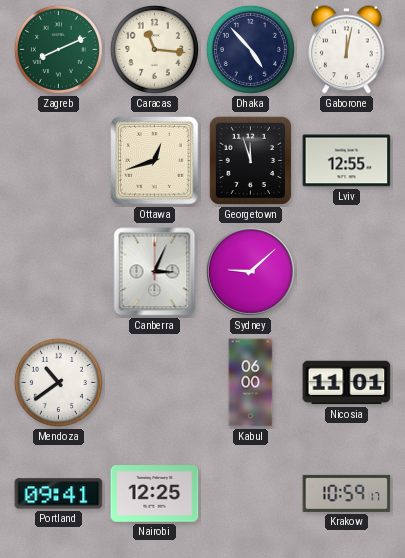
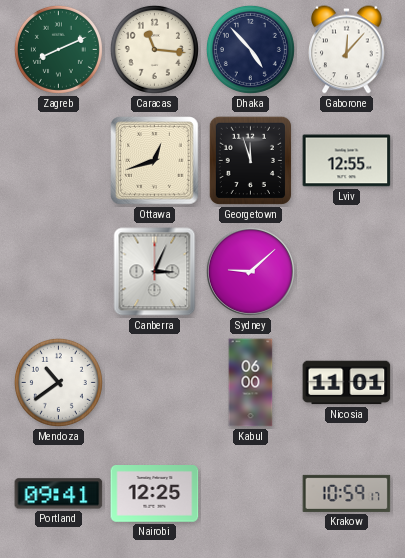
Gaborone: 12:02 -> 12:07
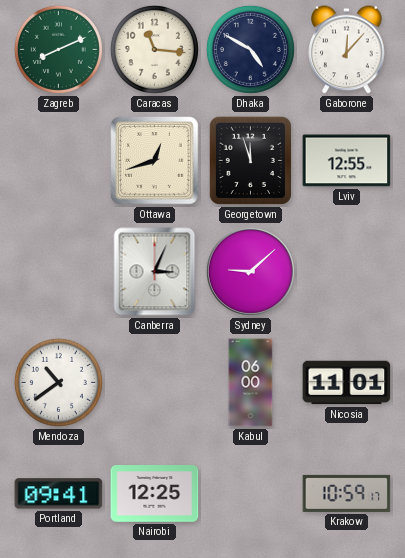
Dhaka: 4:53 -> 4:50
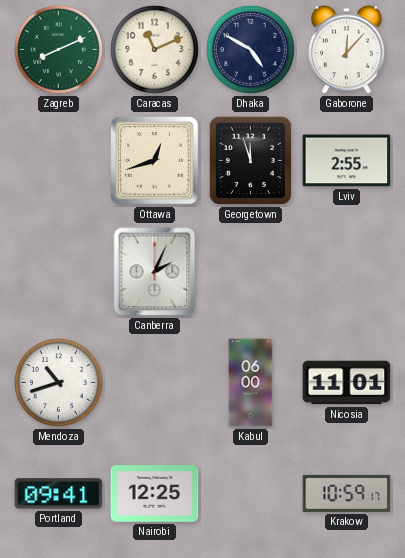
Caracas: 11:16 -> 11:11
Lviv: 12:55 -> 2:55
Canberra: 3:04 -> 2:04
Sydney: 9:08 -> none
Mendoza: 10:39 -> 10:42
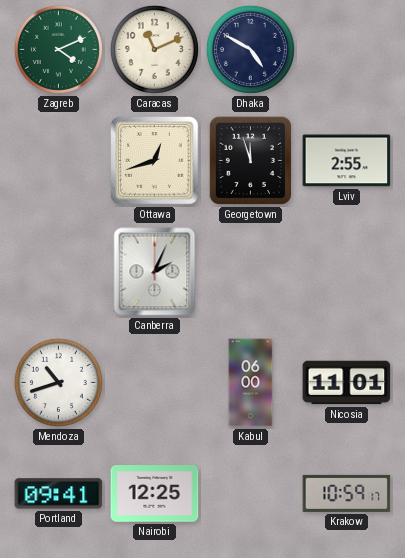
Zagreb: 8:11 -> 4:11
Gaborone: 12:07 -> none
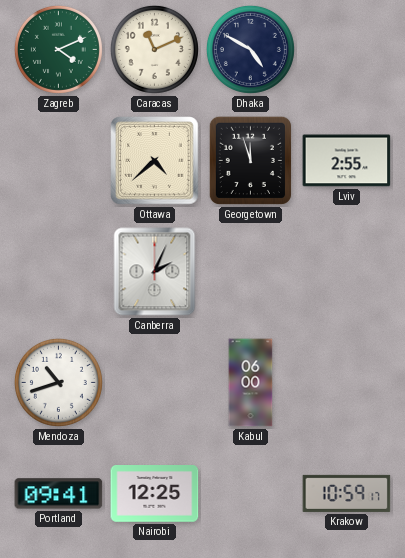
Ottawa: 12:42 -> 4:38
Nicosia: 11:01 -> none
